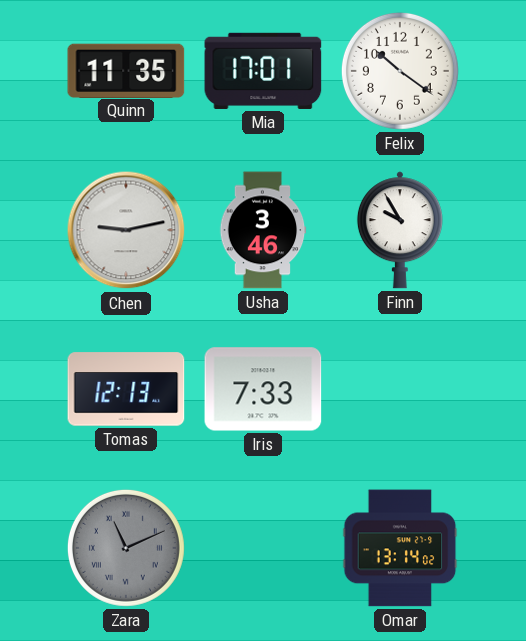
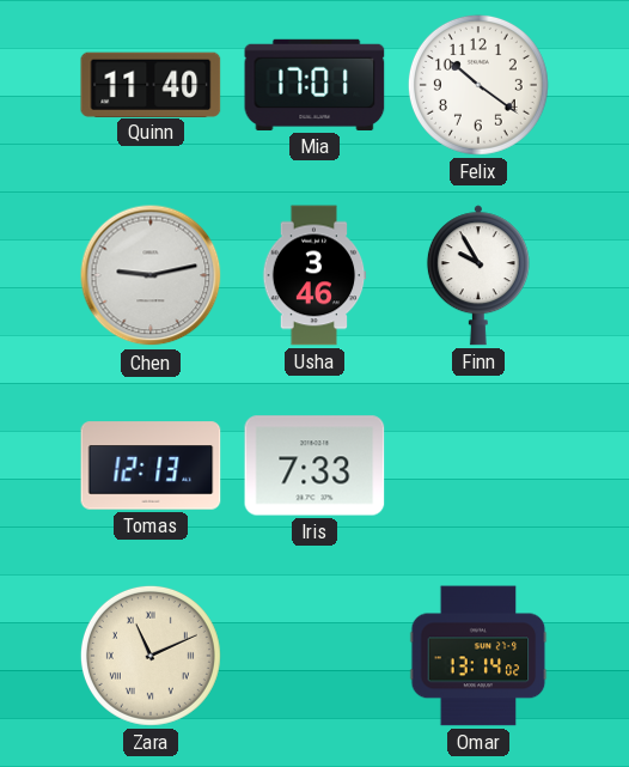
Quinn: 11:35 -> 11:40
Zara dial: grey -> cream
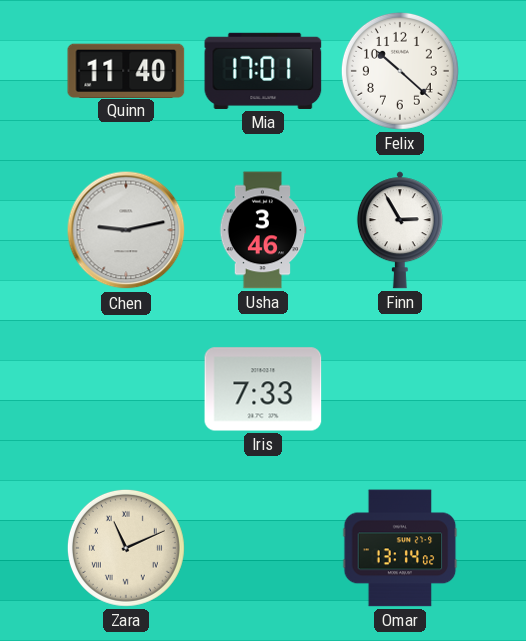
Felix: 10:21 -> 10:22
Finn: 9:55 -> 2:55
Tomas: 12:13 -> none
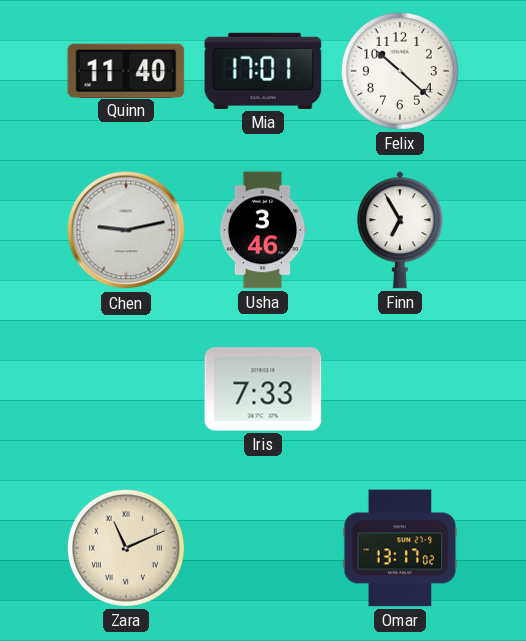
Finn: 2:55 -> 6:55
Omar: 13:14 -> 13:17
